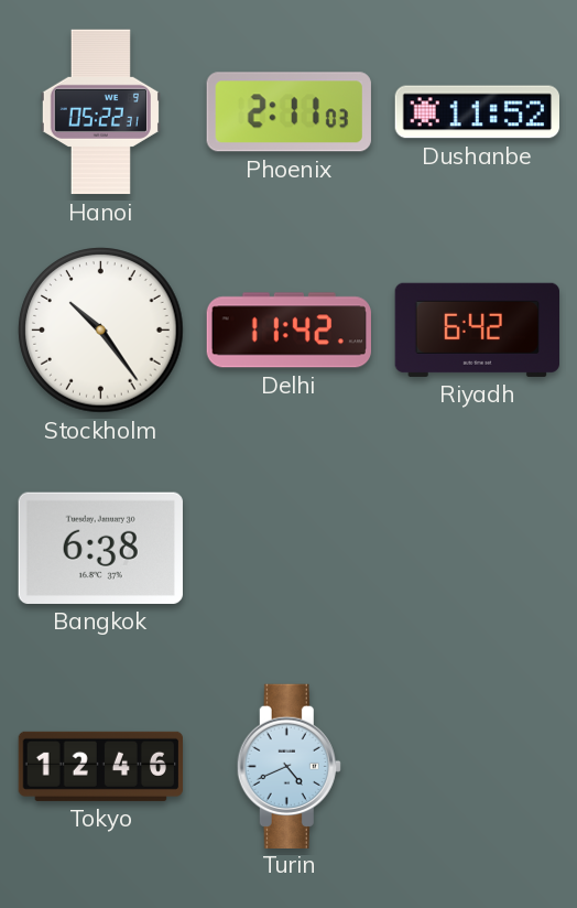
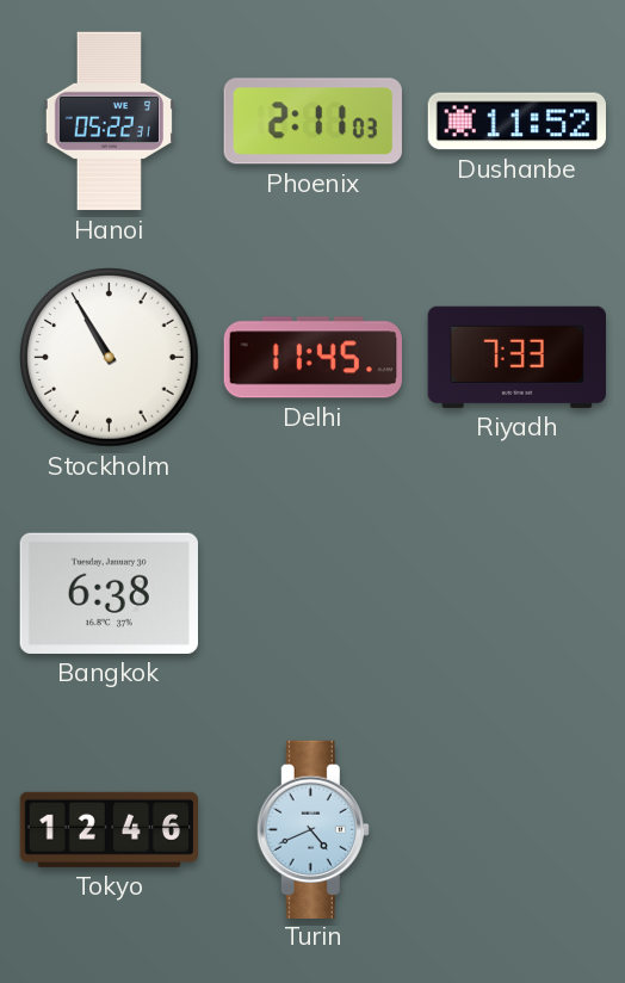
Stockholm: 10:24 -> 10:55
Delhi: 11:42 -> 11:45
Riyadh: 6:42 -> 7:33
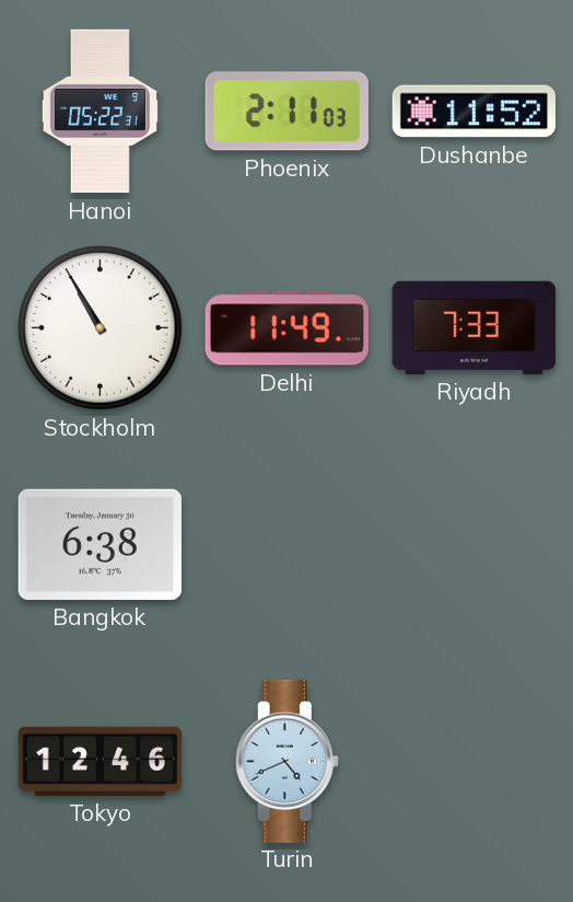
Delhi: 11:45 -> 11:49
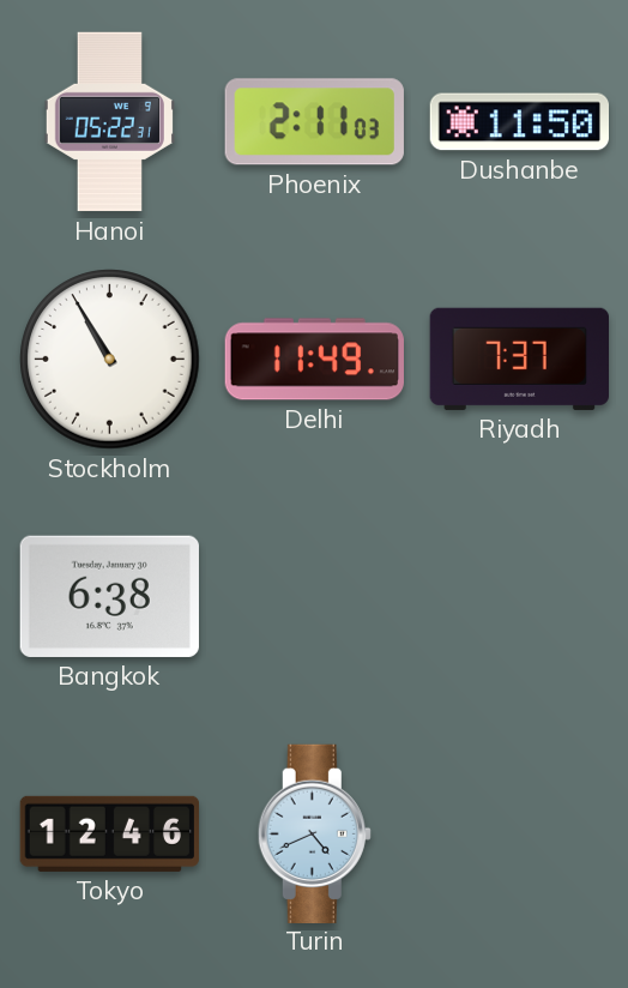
Dushanbe: 11:52 -> 11:50
Riyadh: 7:33 -> 7:37
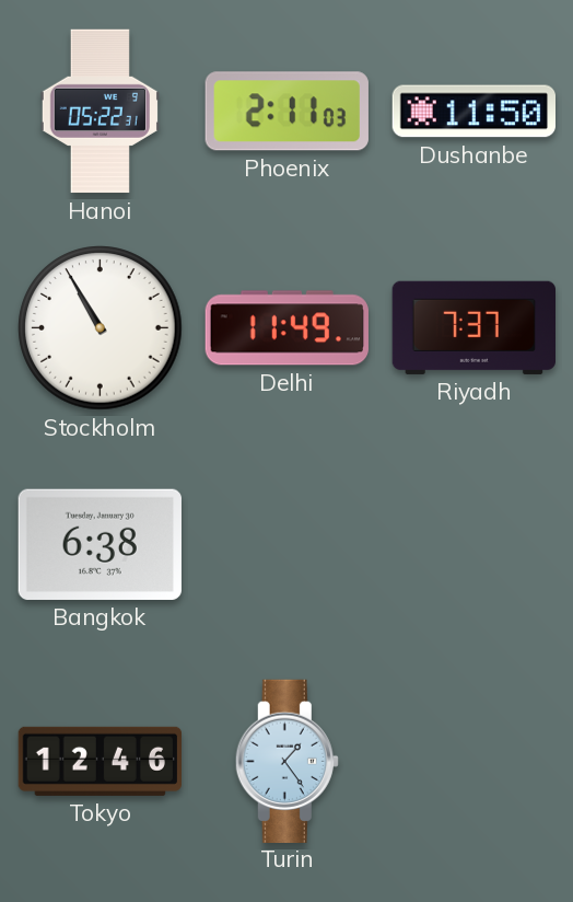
Turin: 4:41 -> 1:24
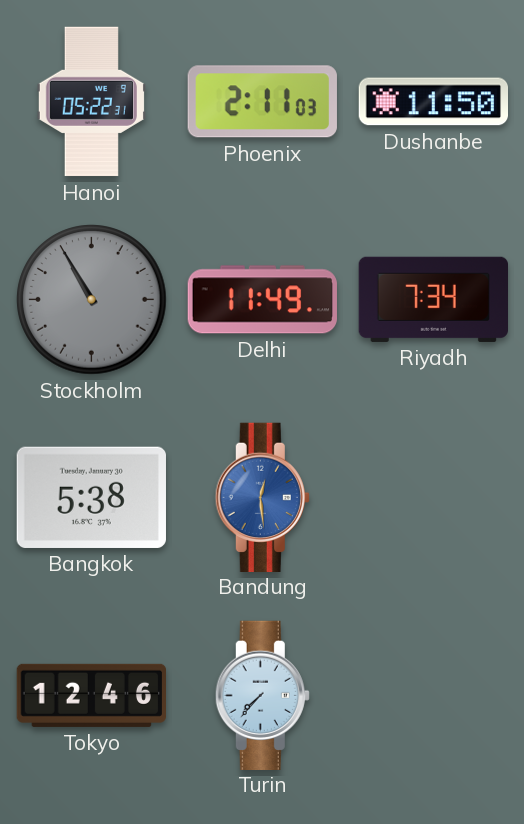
Stockholm dial: white -> grey
Riyadh: 7:37 -> 7:34
Bangkok: 6:38 -> 5:38
Bandung: none -> 12:29
Turin: 1:24 -> 7:37
